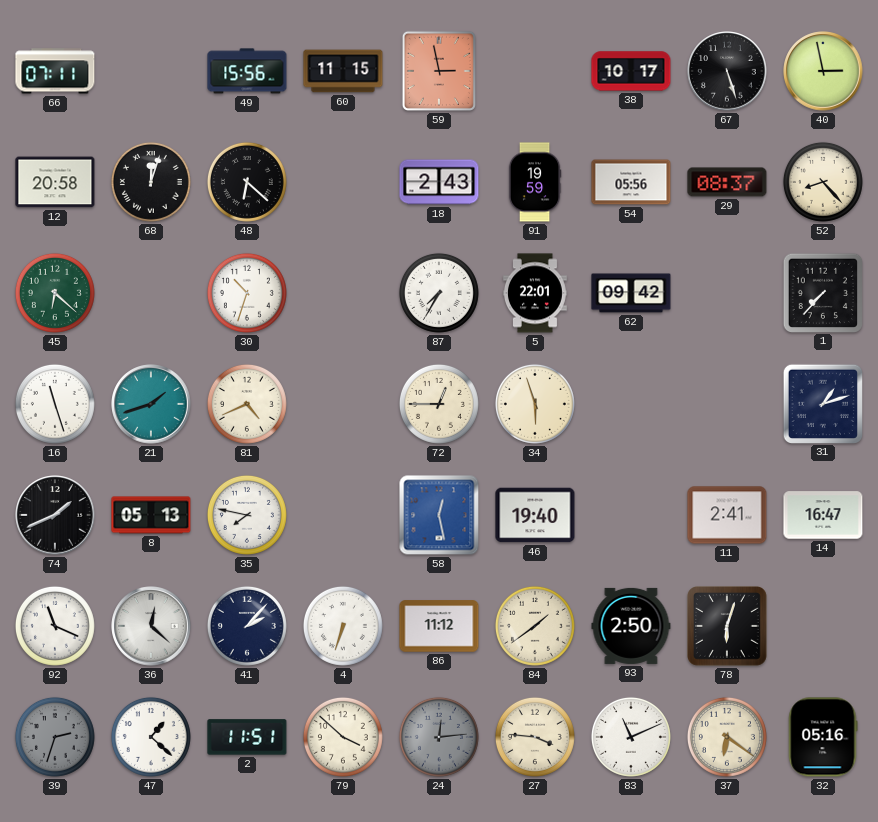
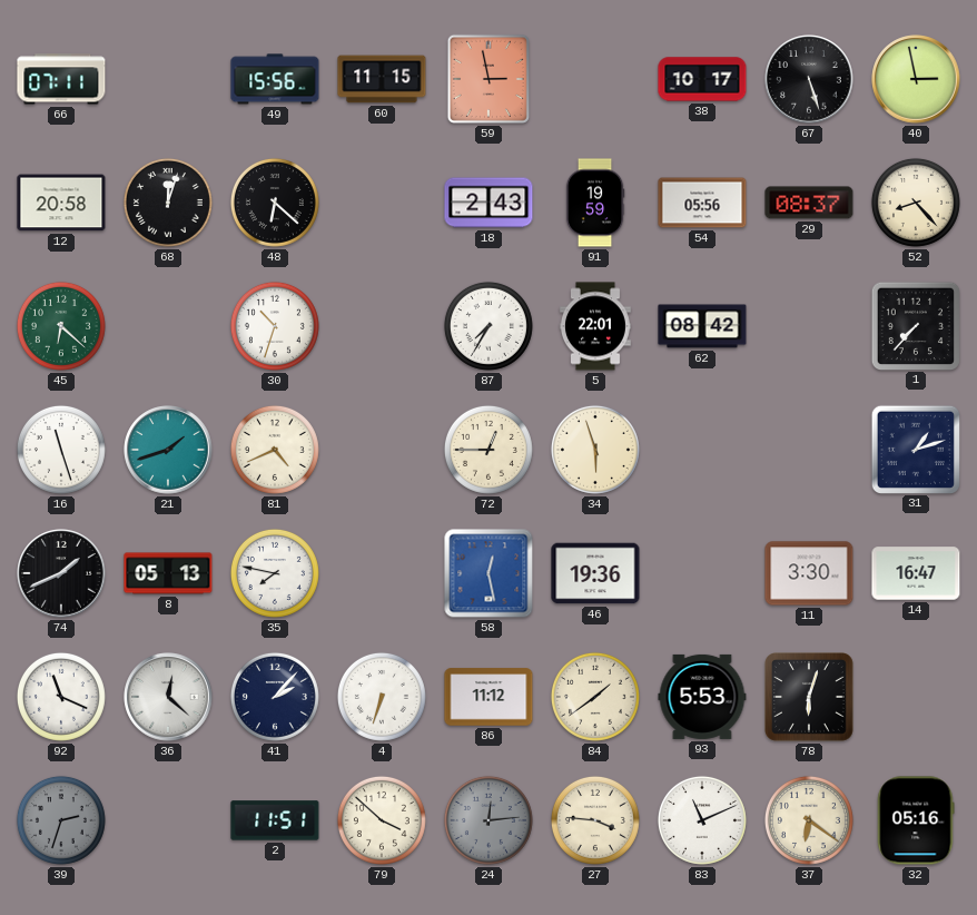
62: 09:42 -> 08:42
46: 19:40 -> 19:36
11: 2:41 -> 3:30
93: 2:50 -> 5:53
47: 1:22 -> none
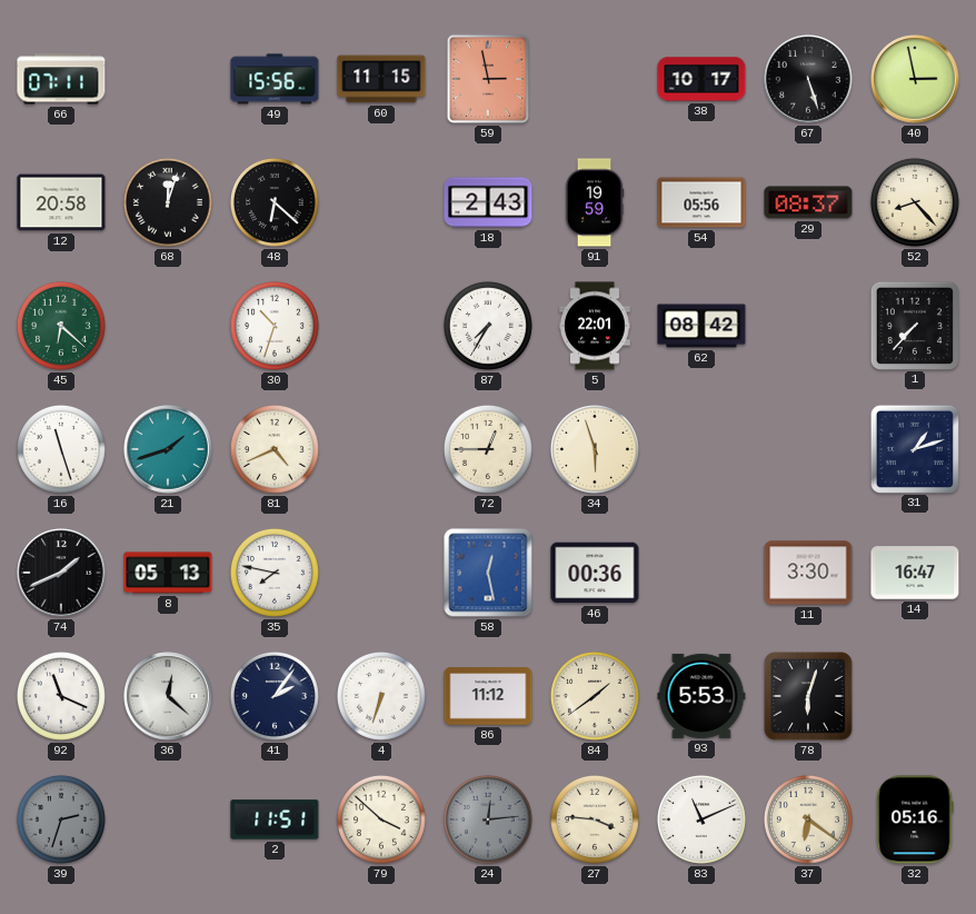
46: 19:36 -> 00:36
41: 2:07 -> 2:06
